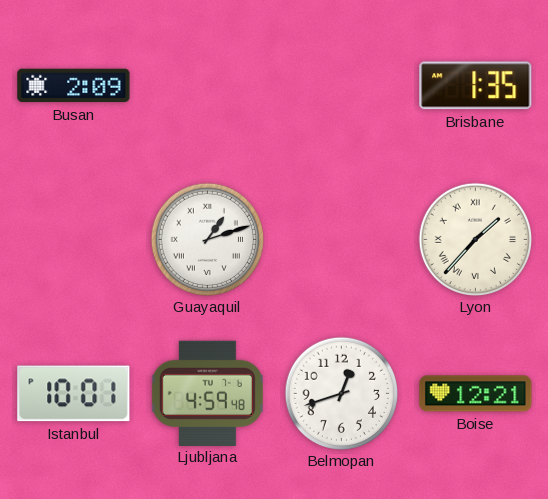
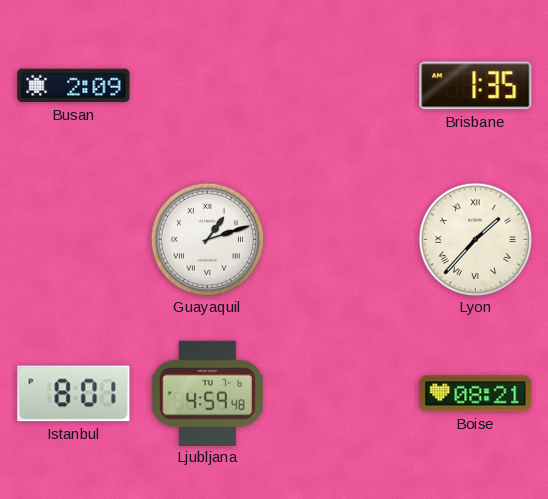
Istanbul: 10:01 -> 8:01
Belmopan: 12:42 -> none
Boise: 12:21 -> 08:21
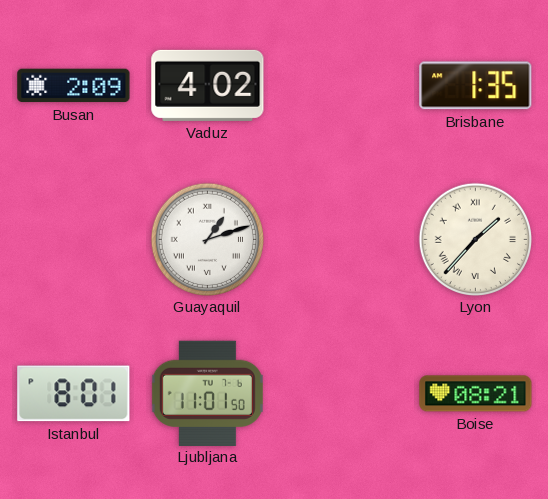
Vaduz: none -> 4:02
Ljubljana: 4:59 -> 11:01
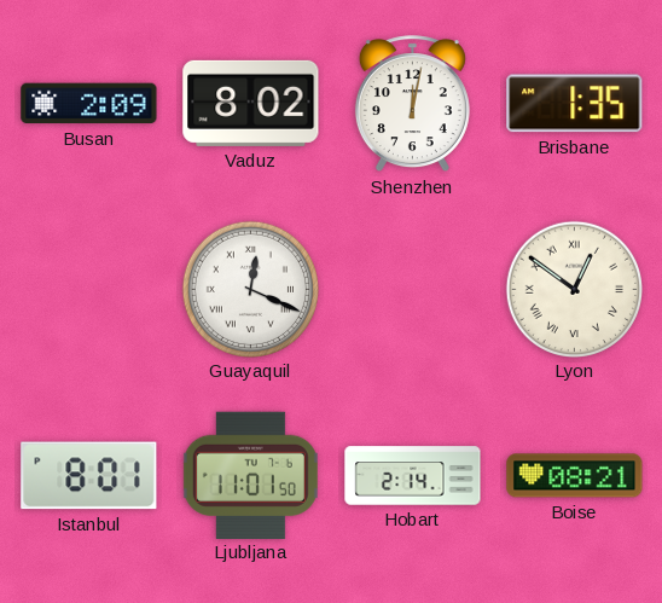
Vaduz: 4:02 -> 8:02
Shenzhen: none -> 12:02
Guayaquil: 1:12 -> 12:19
Lyon: 1:37 -> 12:51
Hobart: none -> 2:14
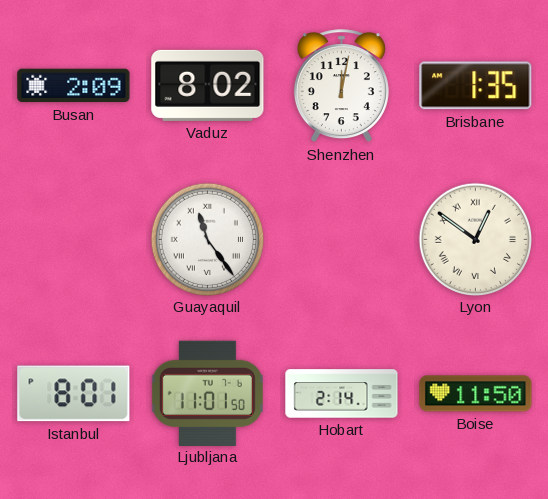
Guayaquil: 12:19 -> 11:24
Boise: 08:21 -> 11:50
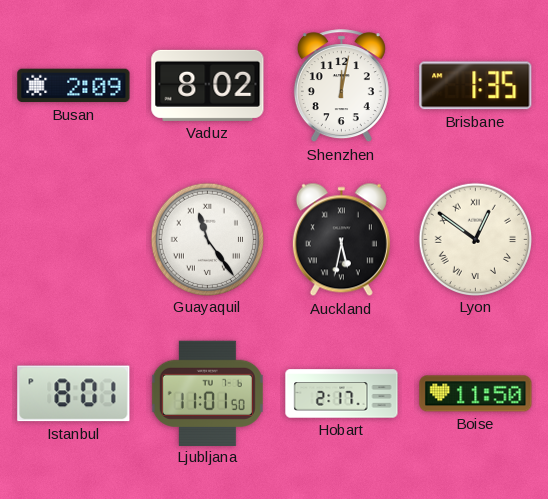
Auckland: none -> 5:32
Hobart: 2:14 -> 2:17
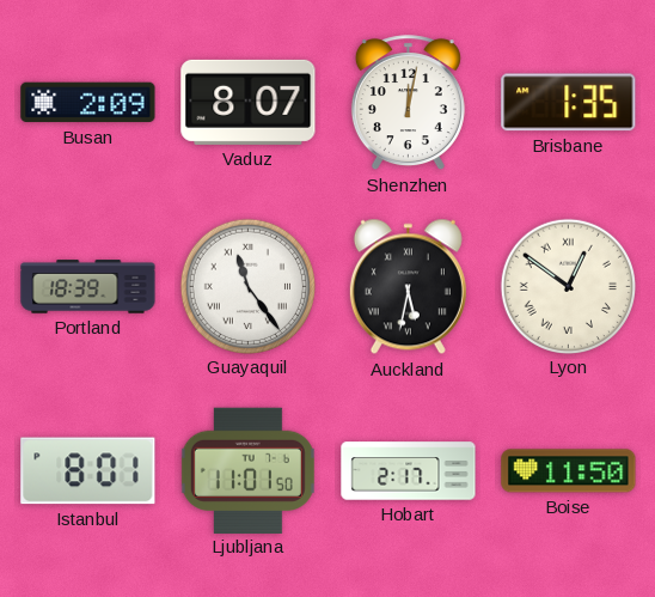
Vaduz: 8:02 -> 8:07
Portland: none -> 18:39
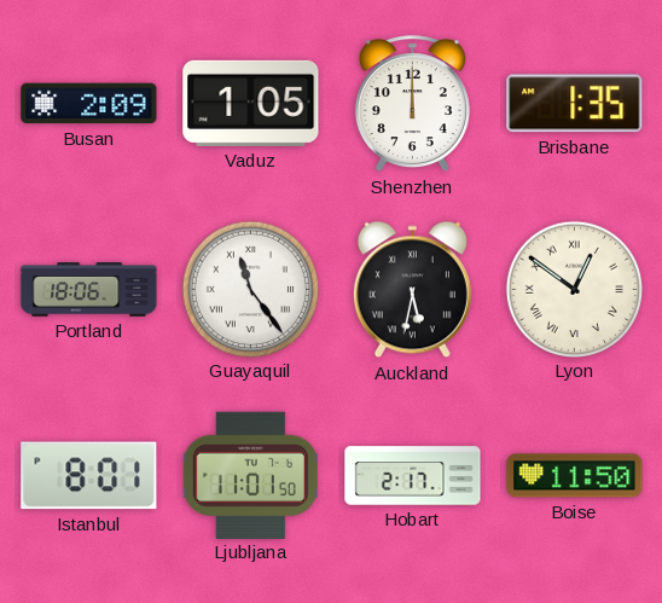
Vaduz: 8:07 -> 1:05
Shenzhen: 12:02 -> 12:00
Portland: 18:39 -> 18:06
